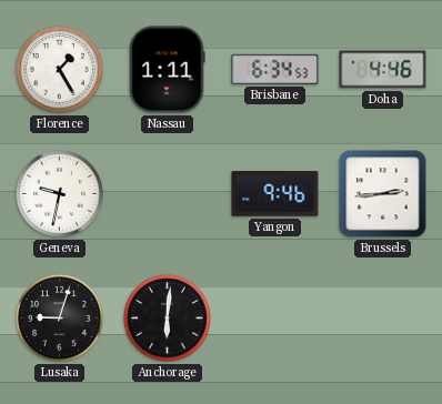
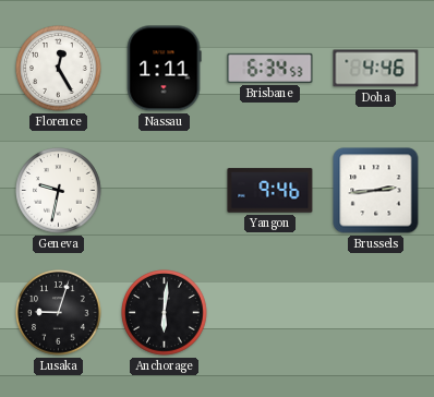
Florence: 1:25 -> 12:25
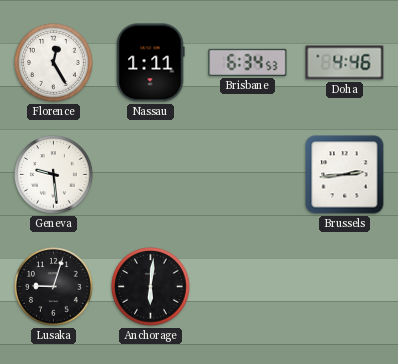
Geneva: 9:32 -> 9:29
Yangon: 9:46 -> none
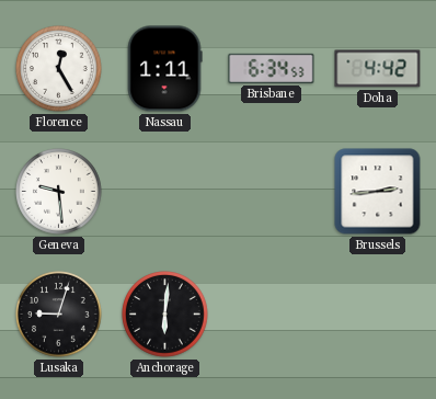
Doha: 4:46 -> 4:42
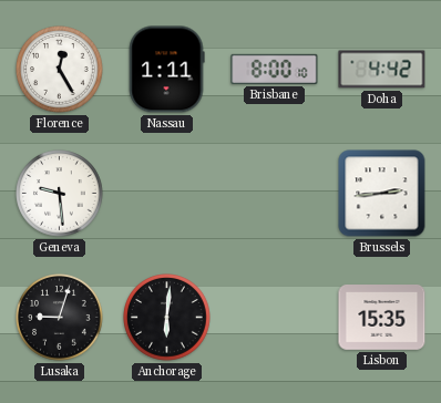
Brisbane: 6:34 -> 8:00
Lisbon: none -> 15:35
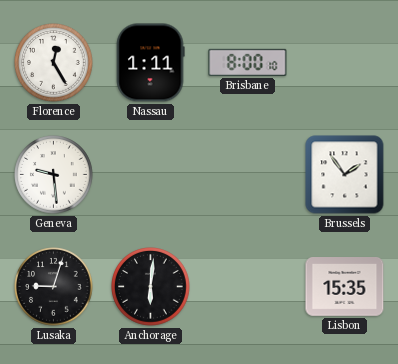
Doha: 4:42 -> none
Brussels: 2:44 -> 1:54
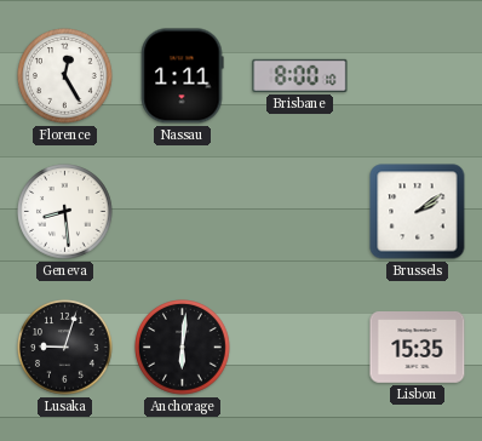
Geneva: 9:29 -> 8:29
Brussels: 1:54 -> 2:09
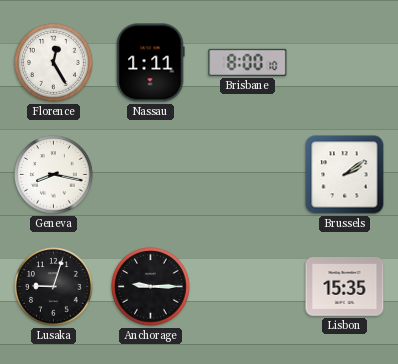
Geneva: 8:29 -> 8:17
Anchorage: 6:01 -> 9:15
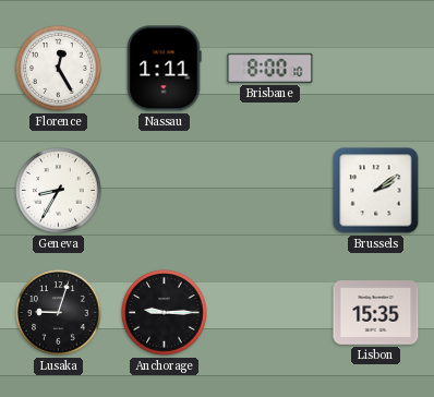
Geneva: 8:17 -> 8:35
